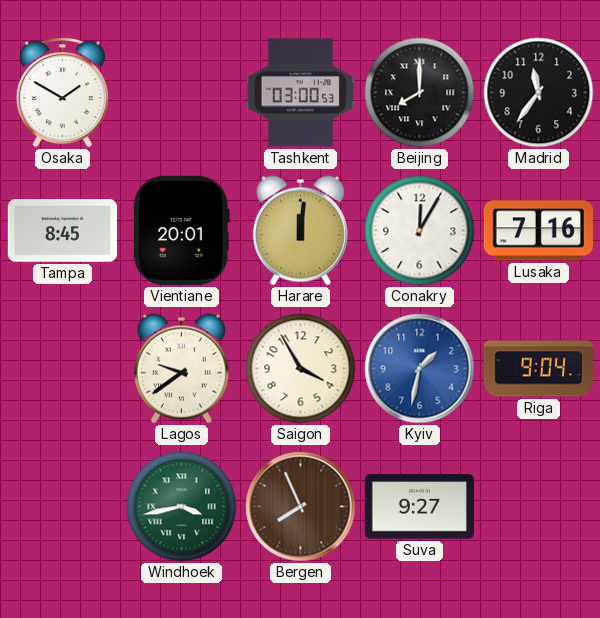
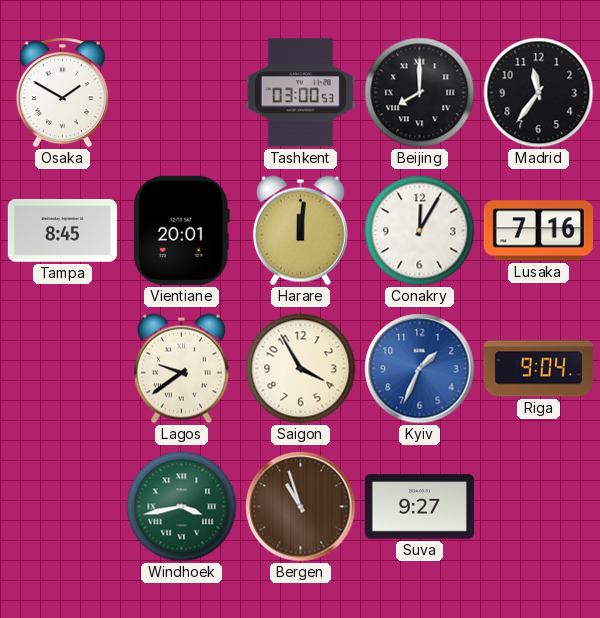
Kyiv: 1:32 -> 1:34
Bergen: 7:56 -> 10:57
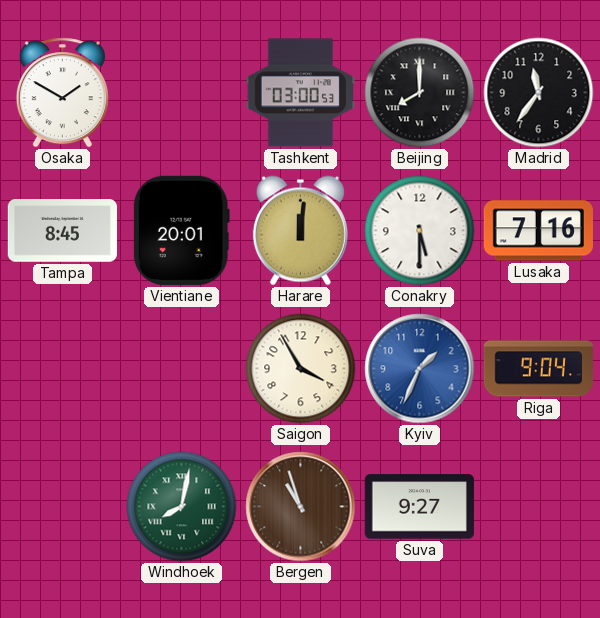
Conakry: 12:05 -> 5:30
Lagos: 9:39 -> none
Windhoek: 3:43 -> 8:02
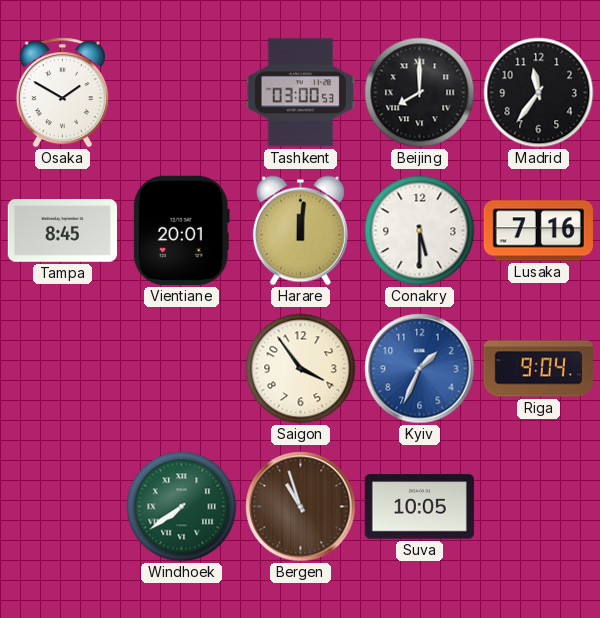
Saigon: 3:55 -> 3:54
Windhoek: 8:02 -> 7:39
Suva: 9:27 -> 10:05
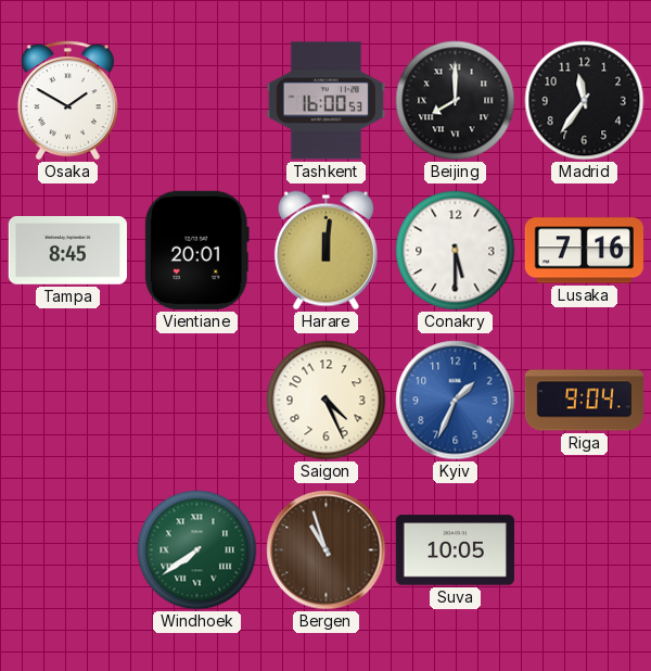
Tashkent: 03:00 -> 16:00
Saigon: 3:54 -> 4:26
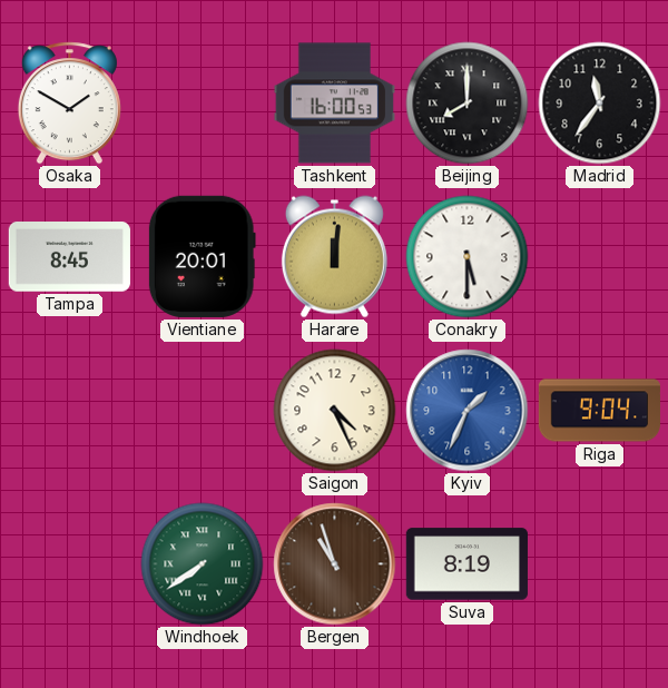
Lusaka: 7:16 -> none
Suva: 10:05 -> 8:19
